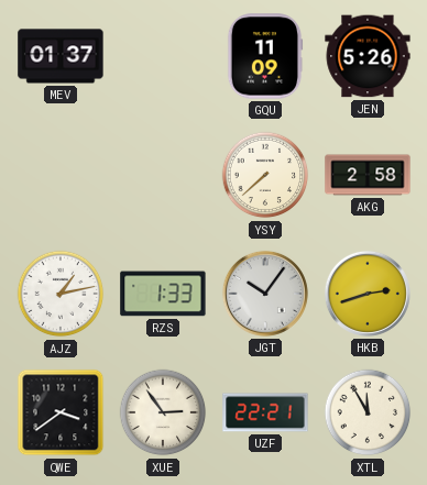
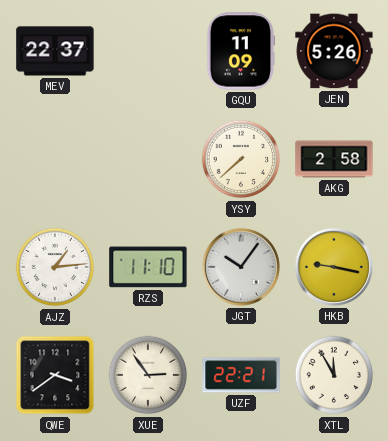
MEV: 01:37 -> 22:37
AJZ: 1:13 -> 1:14
RZS: 1:33 -> 11:10
HKB: 2:42 -> 9:17
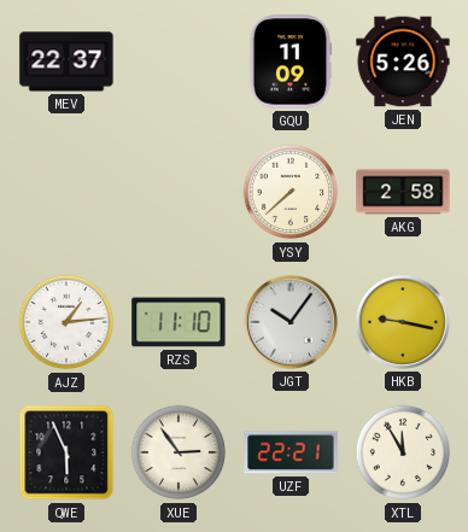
QWE: 3:39 -> 5:56
